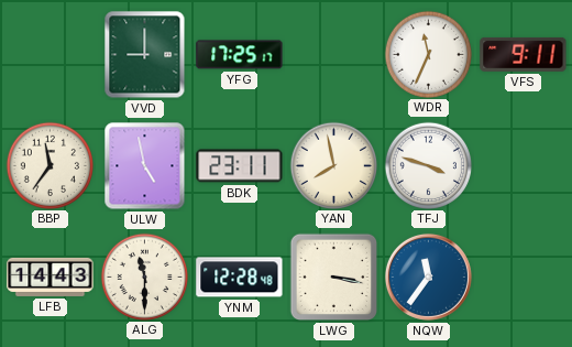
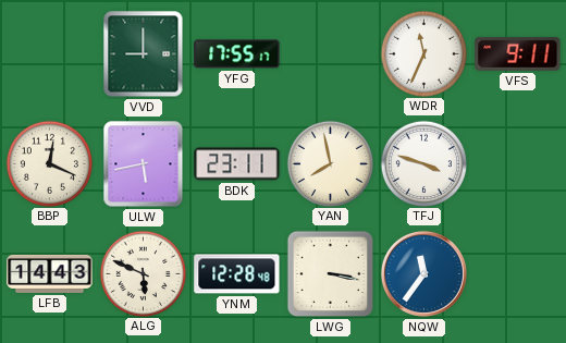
YFG: 17:25 -> 17:55
BBP: 11:36 -> 12:19
ULW: 4:58 -> 5:43
ALG: 11:30 -> 5:49
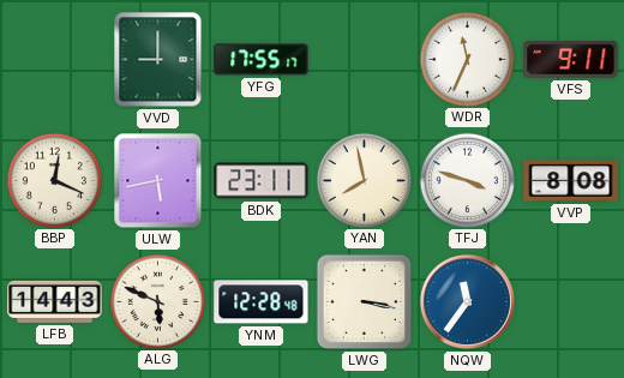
VVP: none -> 8:08
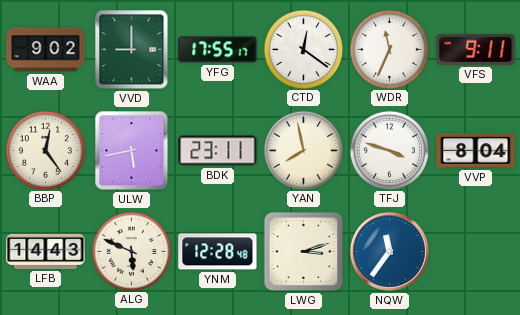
WAA: none -> 9:02
CTD: none -> 12:21
BBP: 12:19 -> 12:24
VVP: 8:08 -> 8:04
LWG: 3:17 -> 3:12
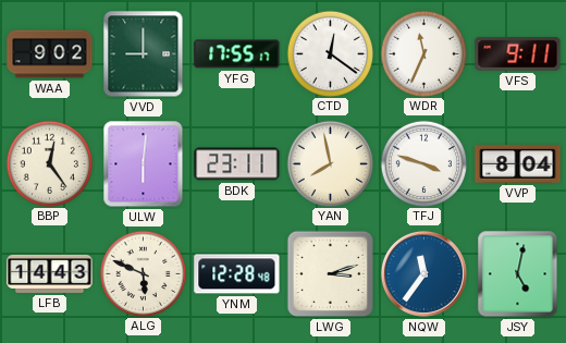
ULW: 5:43 -> 6:01
JSY: none -> 5:02
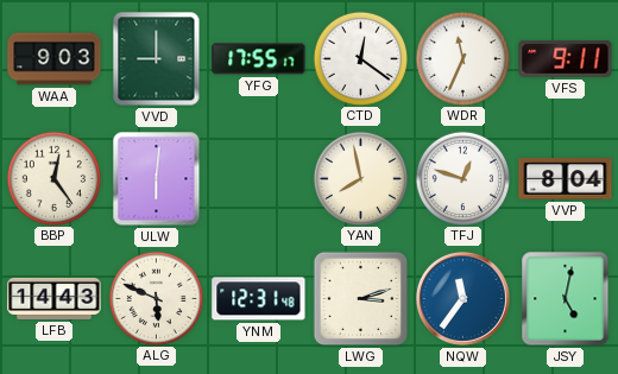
WAA: 9:02 -> 9:03
BDK: 23:11 -> none
TFJ: 3:48 -> 12:48
YNM: 12:28 -> 12:31
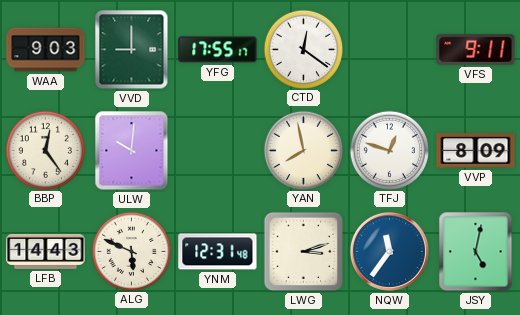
WDR: 11:34 -> none
ULW: 6:01 -> 10:01
VVP: 8:04 -> 8:09
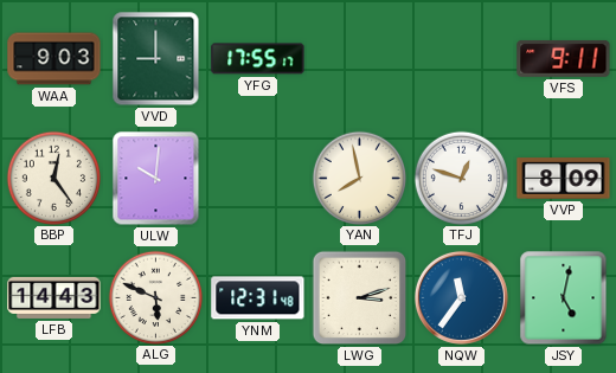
CTD: 12:21 -> none
